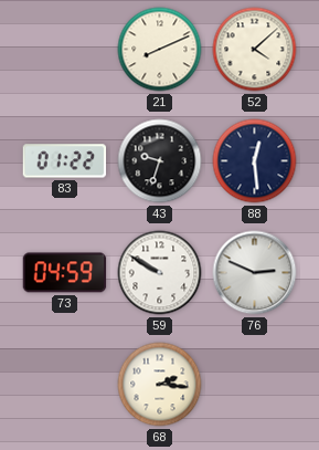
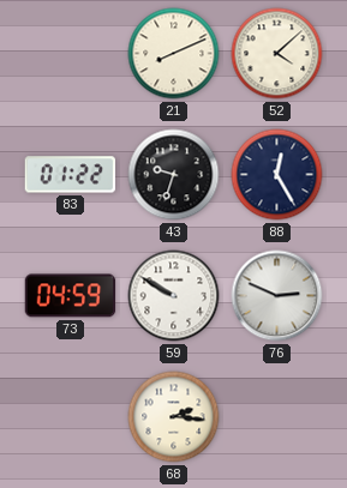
88: 12:29 -> 12:25
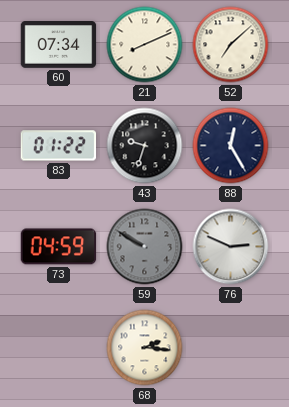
60: none -> 07:34
52: 4:08 -> 7:08
59 dial: white -> grey
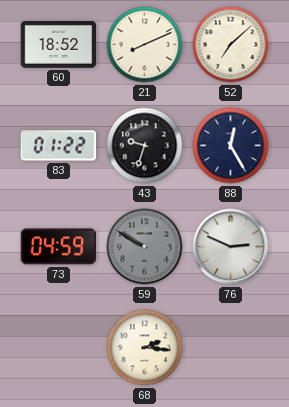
60: 07:34 -> 18:52
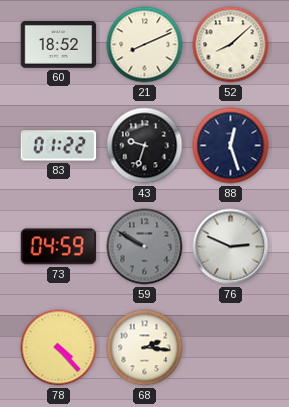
52: 7:08 -> 8:08
88: 12:25 -> 12:27
78: none -> 4:23
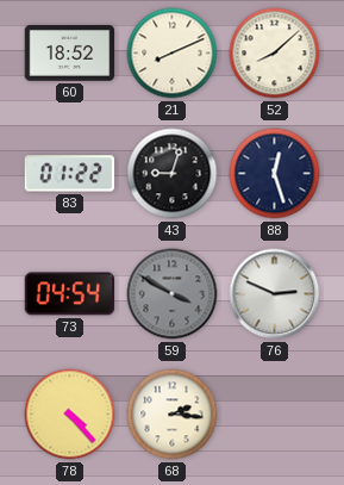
43: 9:33 -> 9:03
73: 04:59 -> 04:54
59: 9:50 -> 3:50
